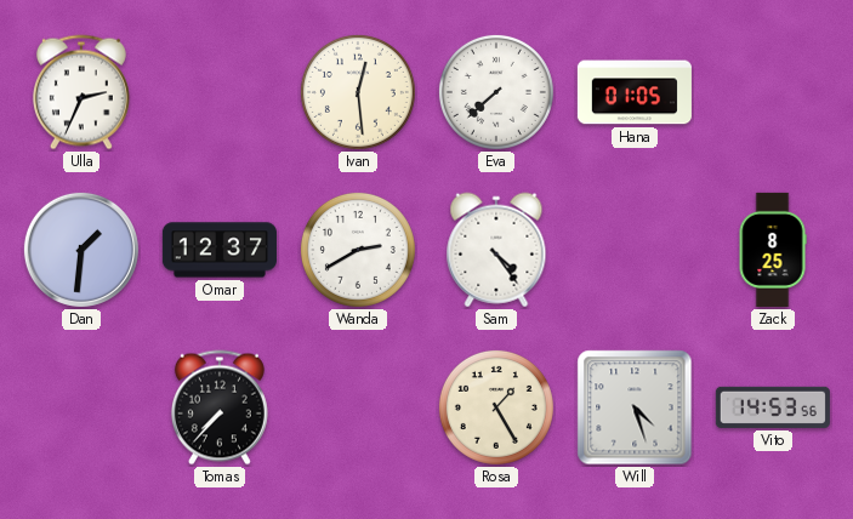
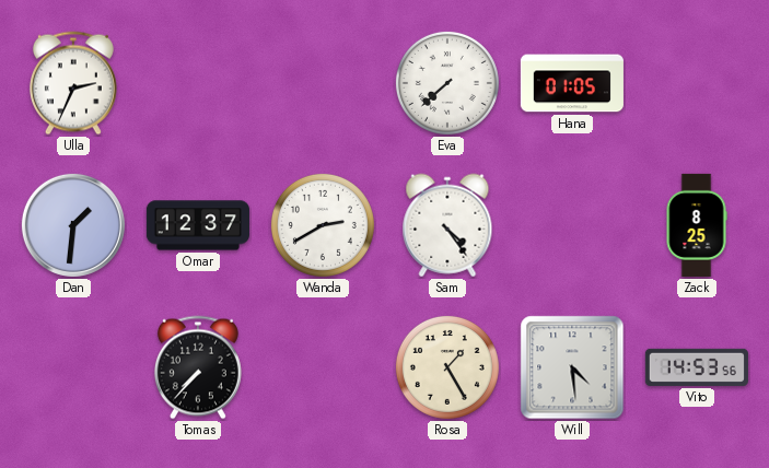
Ivan: 12:29 -> none
Will: 4:27 -> 4:29
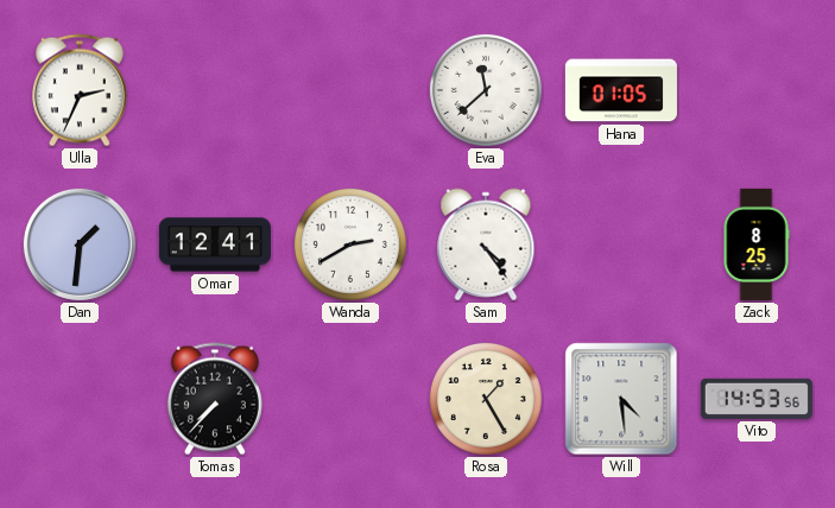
Eva: 7:38 -> 11:38
Omar: 12:37 -> 12:41
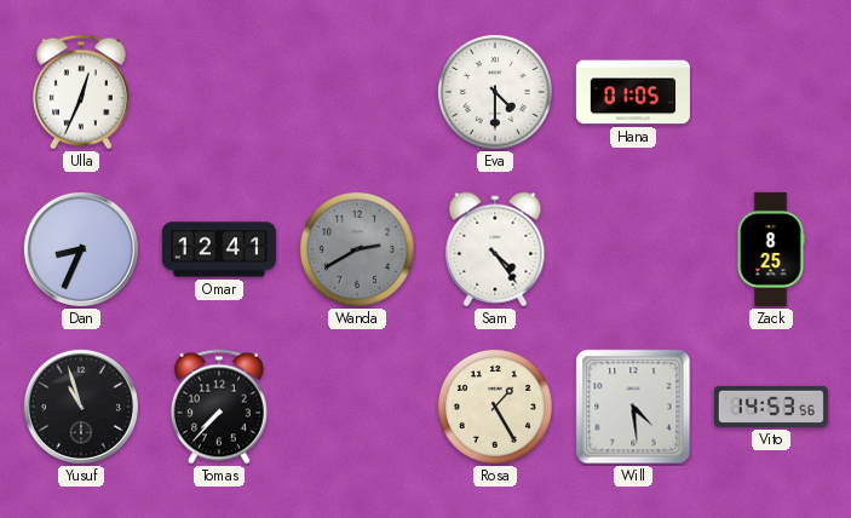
Ulla: 2:34 -> 12:34
Eva: 11:38 -> 4:30
Dan: 1:31 -> 8:34
Wanda dial: white -> grey
Yusuf: none -> 10:57
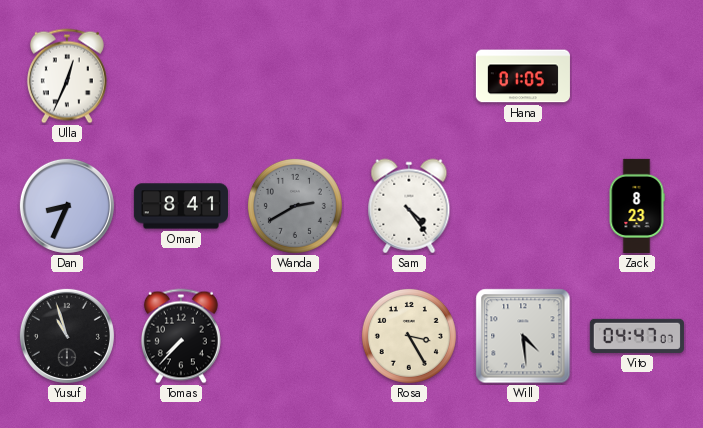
Eva: 4:30 -> none
Omar: 12:41 -> 8:41
Zack: 8:25 -> 8:23
Rosa: 1:25 -> 3:25
Vito: 14:53 -> 04:47
